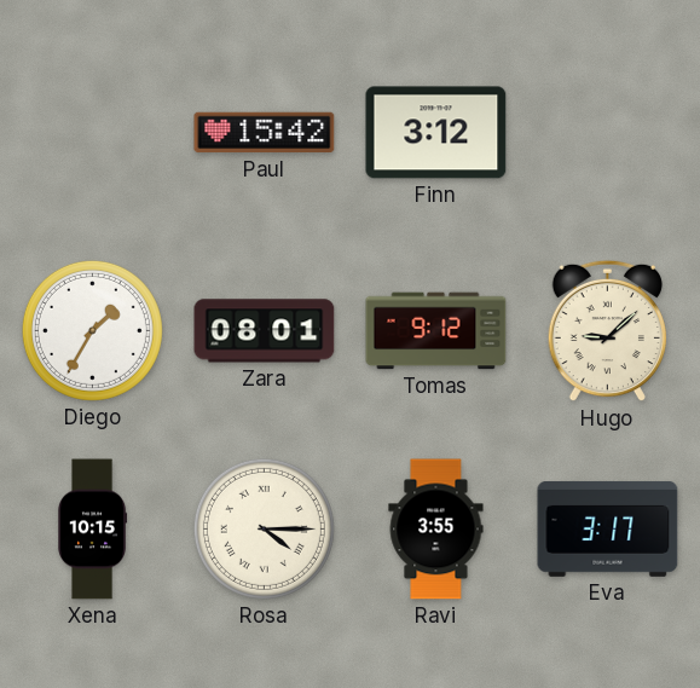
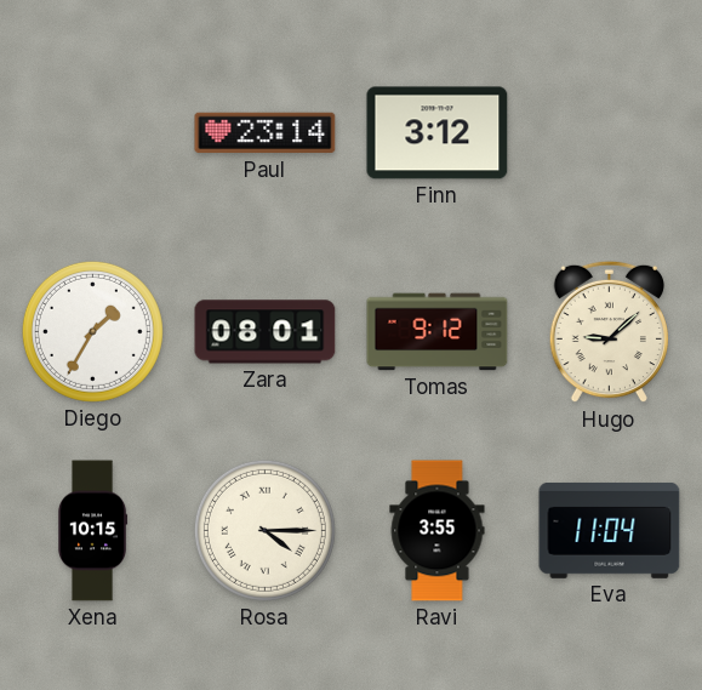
Paul: 15:42 -> 23:14
Eva: 3:17 -> 11:04
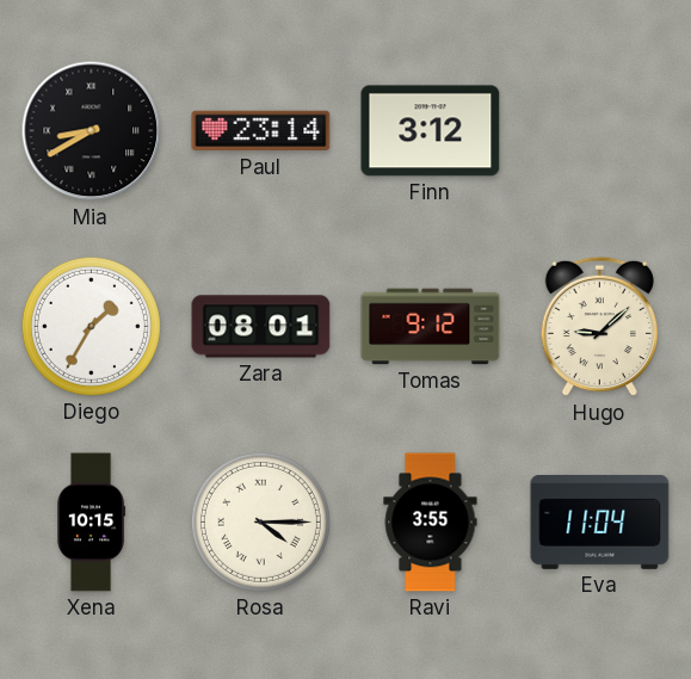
Mia: none -> 8:40
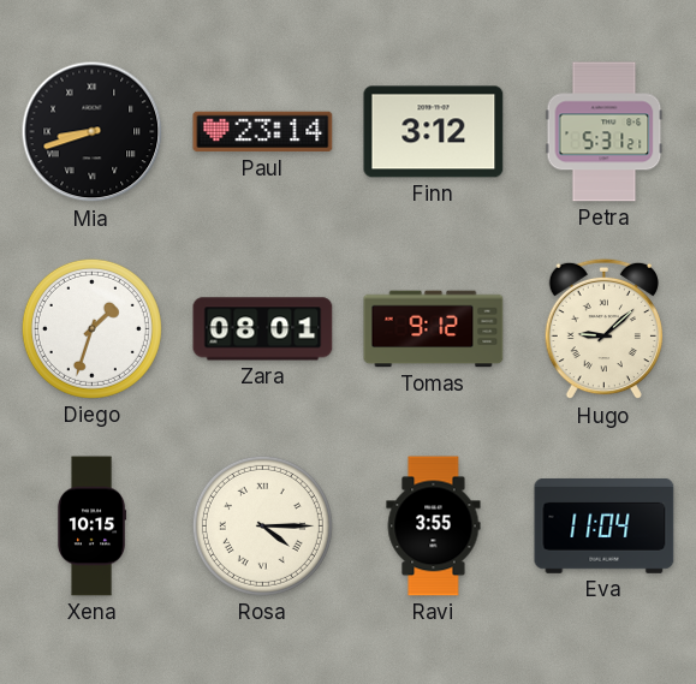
Mia: 8:40 -> 8:42
Petra: none -> 5:31
Diego: 1:35 -> 1:33
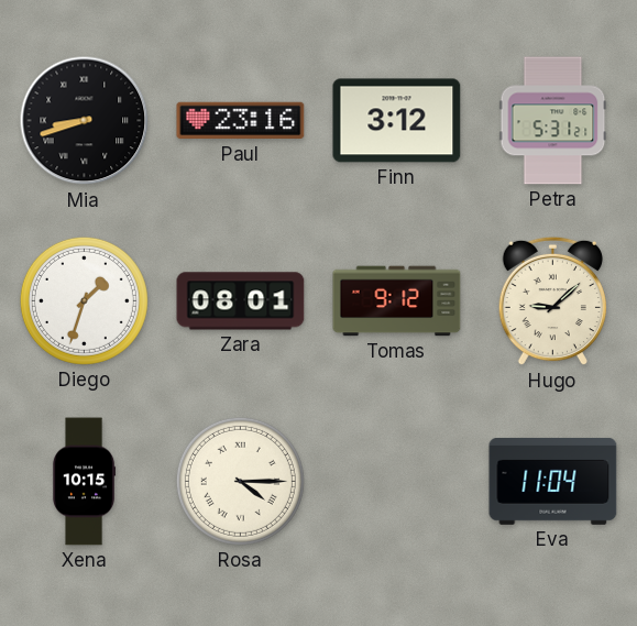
Paul: 23:14 -> 23:16
Ravi: 3:55 -> none
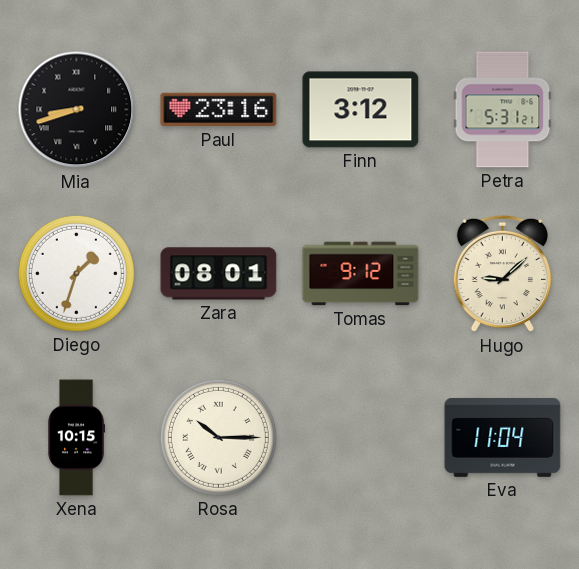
Rosa: 4:15 -> 10:15
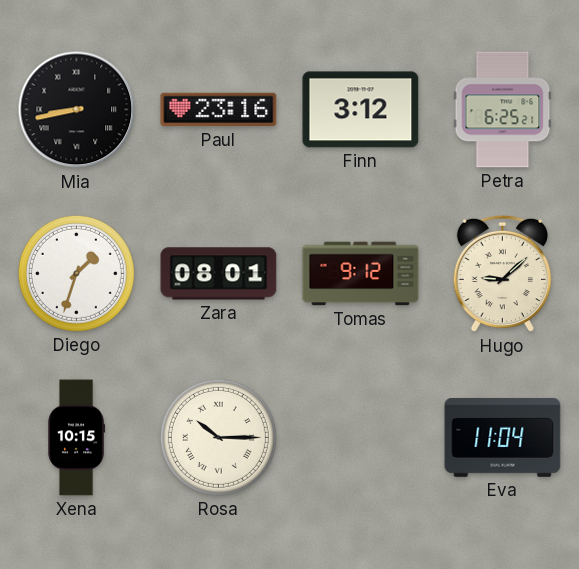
Mia: 8:42 -> 8:43
Petra: 5:31 -> 6:25
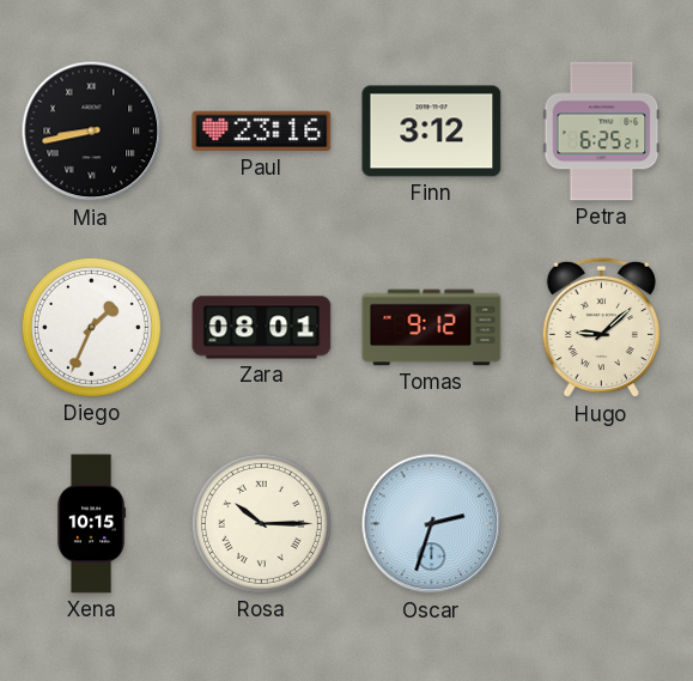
Diego: 1:33 -> 1:34
Oscar: none -> 2:33
Eva: 11:04 -> none
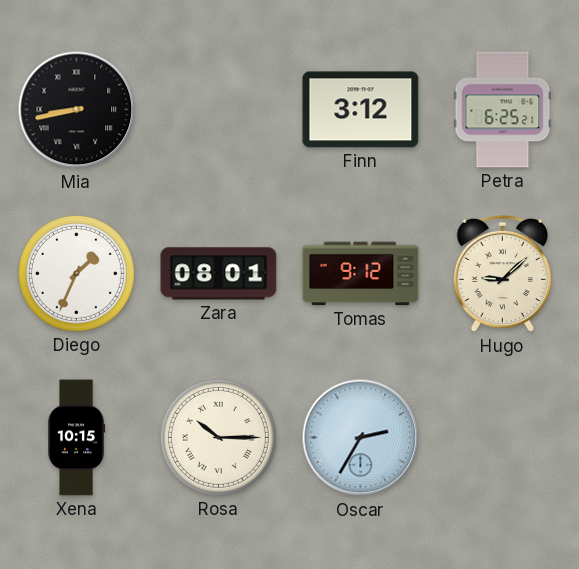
Paul: 23:16 -> none
Oscar: 2:33 -> 2:35
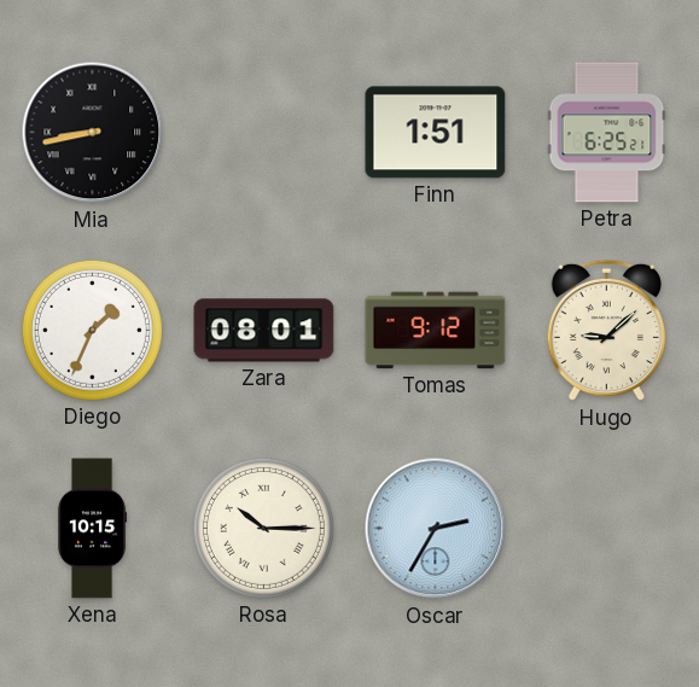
Finn: 3:12 -> 1:51
